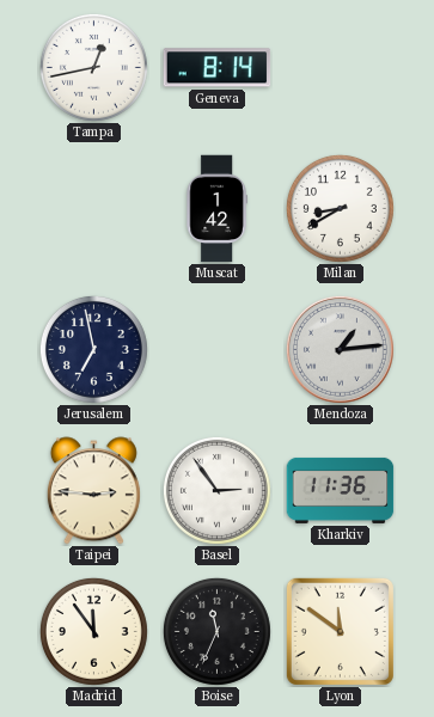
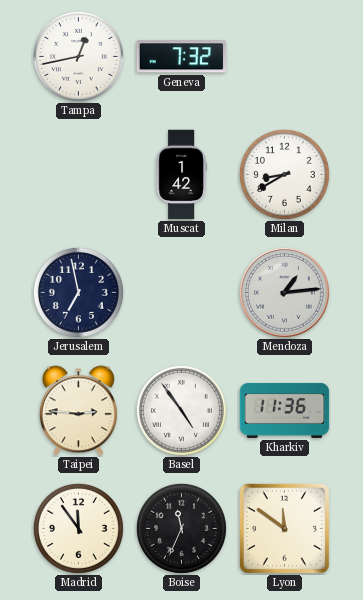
Geneva: 8:14 -> 7:32
Basel: 2:54 -> 4:54
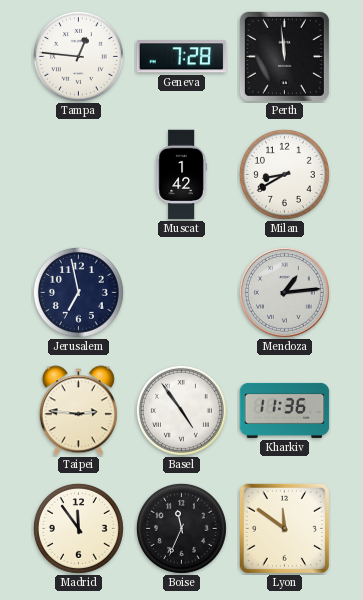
Tampa: 12:43 -> 12:46
Geneva: 7:32 -> 7:28
Perth: none -> 11:59
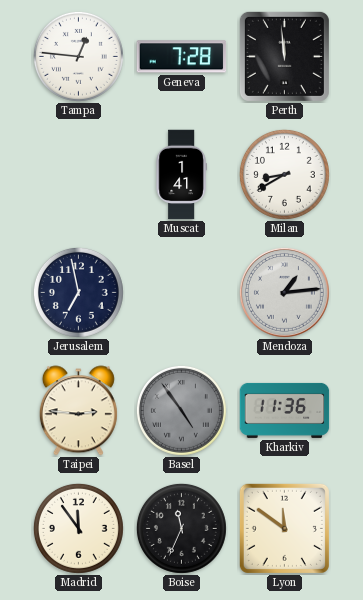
Muscat: 1:42 -> 1:41
Basel dial: white -> grey
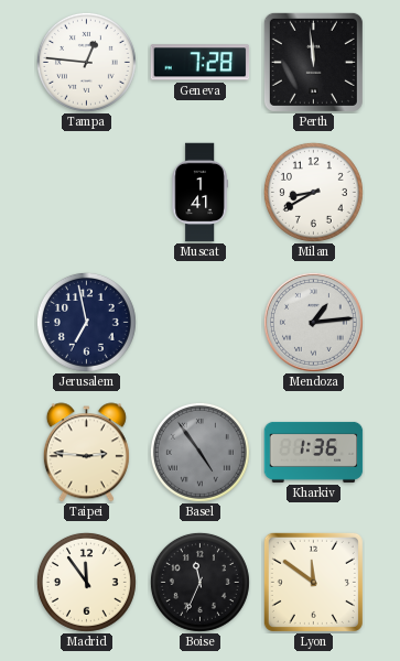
Kharkiv: 11:36 -> 1:36
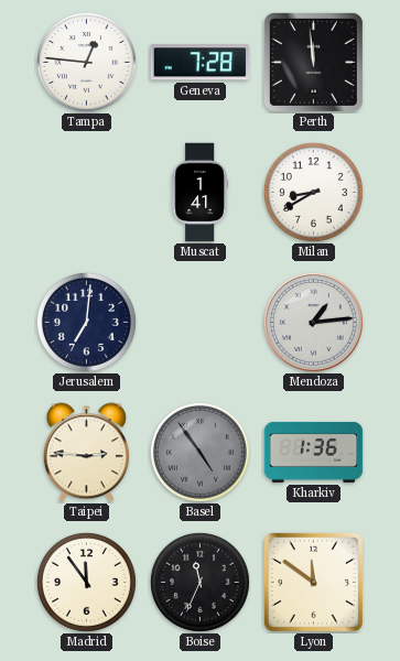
Jerusalem: 6:58 -> 7:01
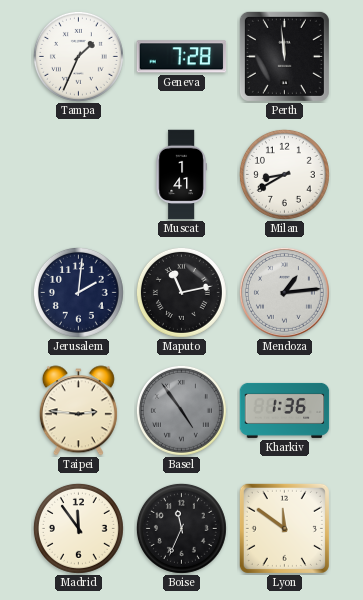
Tampa: 12:46 -> 1:34
Jerusalem: 7:01 -> 2:01
Maputo: none -> 11:13
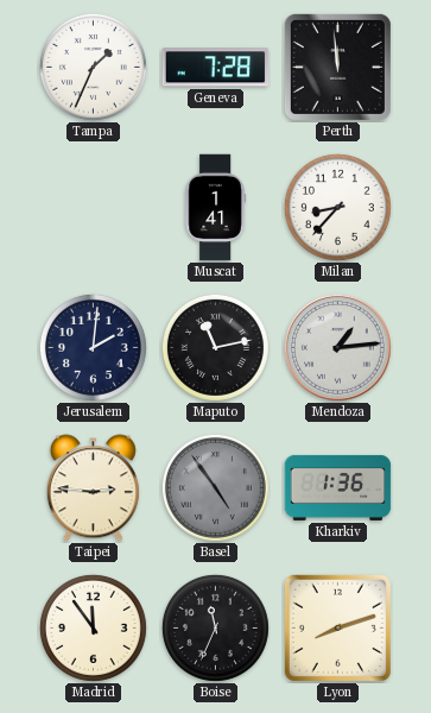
Milan: 8:40 -> 8:37
Lyon: 11:51 -> 8:12
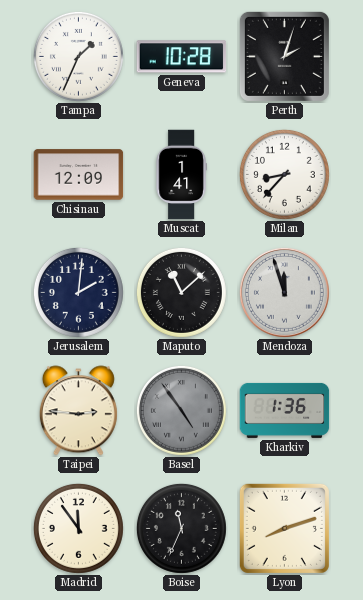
Geneva: 7:28 -> 10:28
Perth: 11:59 -> 2:03
Chisinau: none -> 12:09
Maputo: 11:13 -> 11:08
Mendoza: 1:14 -> 11:57
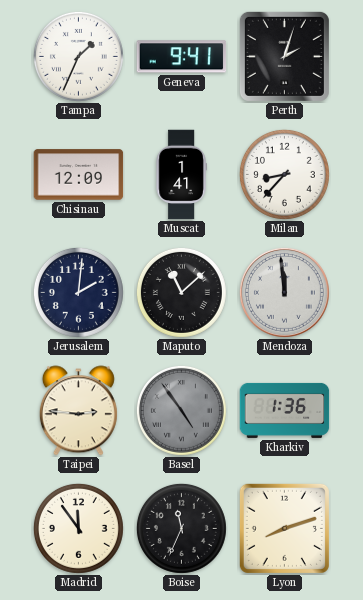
Geneva: 10:28 -> 9:41
Mendoza: 11:57 -> 11:59
